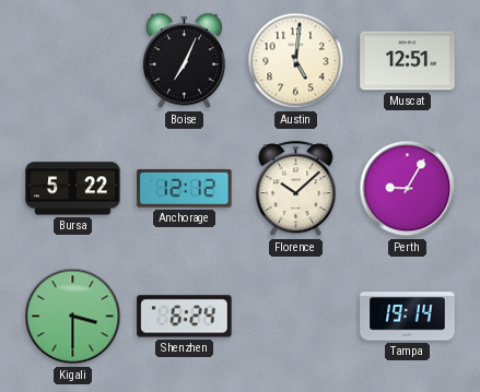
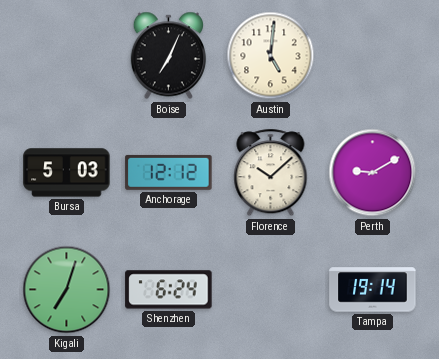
Muscat: 12:51 -> none
Bursa: 5:22 -> 5:03
Perth: 9:05 -> 9:10
Kigali: 3:30 -> 7:03
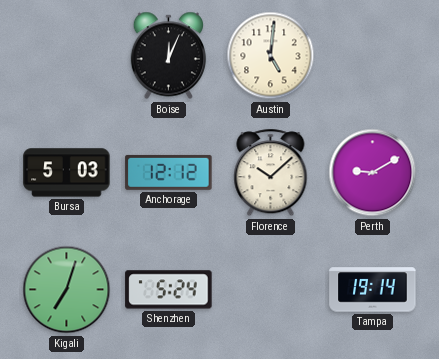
Boise: 7:04 -> 12:04
Shenzhen: 6:24 -> 5:24
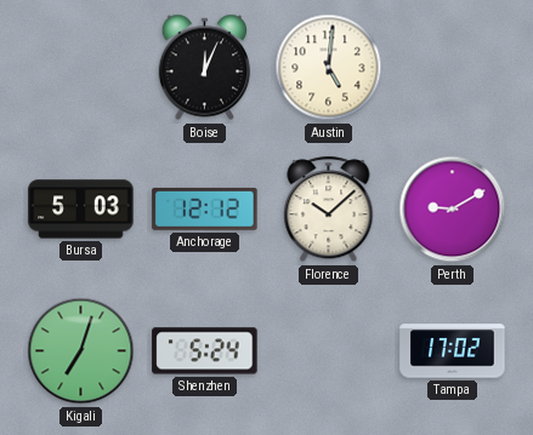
Tampa: 19:14 -> 17:02
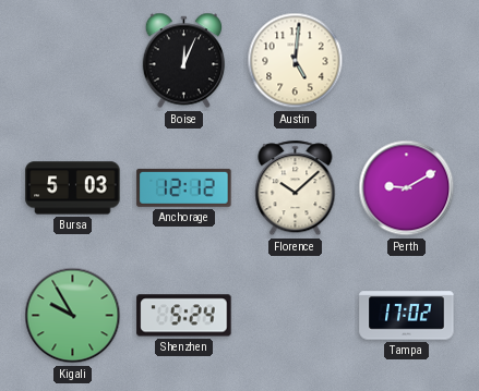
Kigali: 7:03 -> 9:55
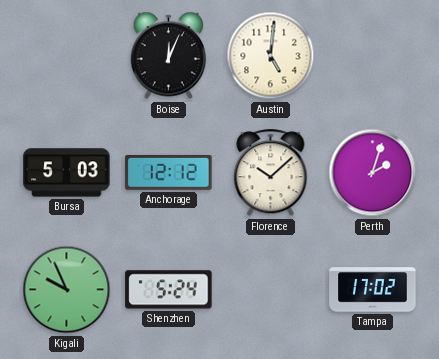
Perth: 9:10 -> 2:03
Kigali: 9:55 -> 9:56
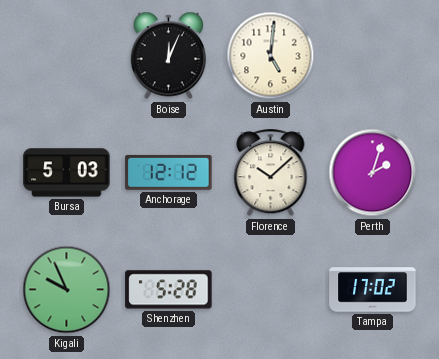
Shenzhen: 5:24 -> 5:28
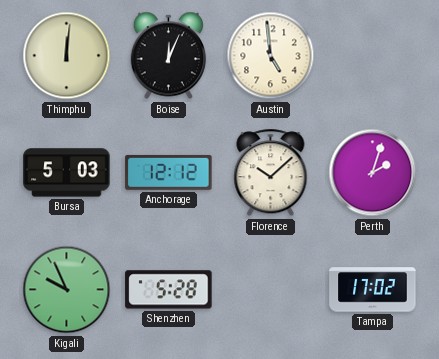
Thimphu: none -> 12:01
Austin: 5:01 -> 4:59
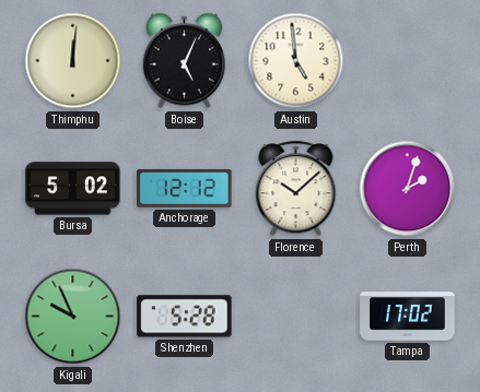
Boise: 12:04 -> 5:04
Bursa: 5:03 -> 5:02
